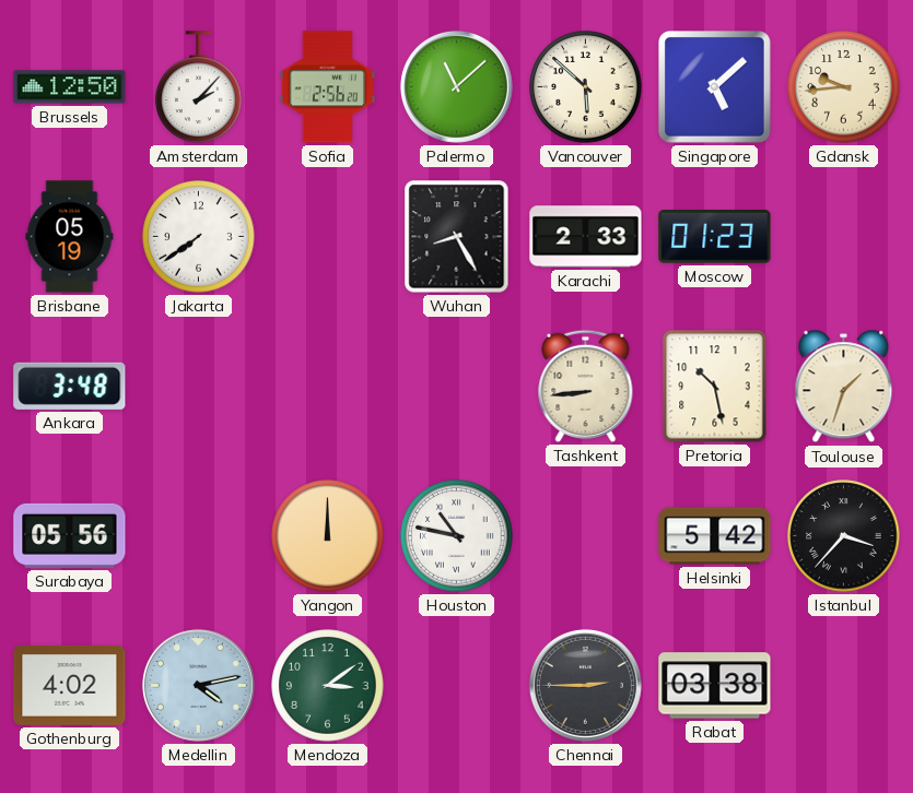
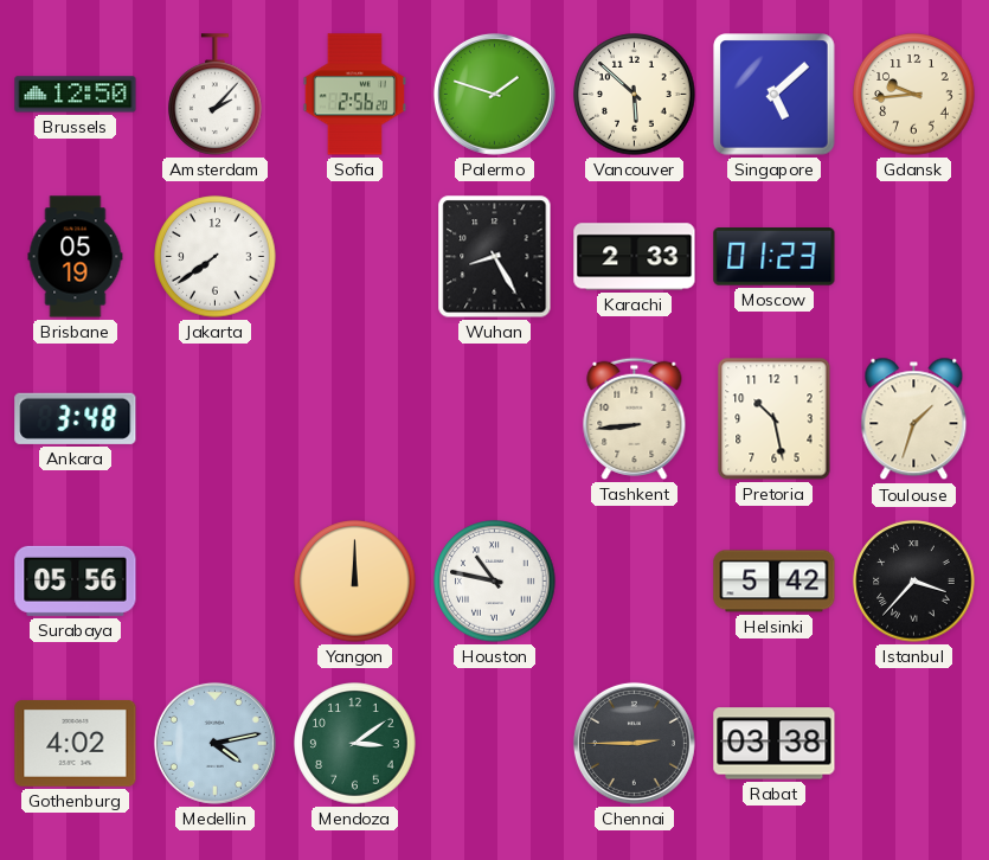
Palermo: 11:08 -> 1:48
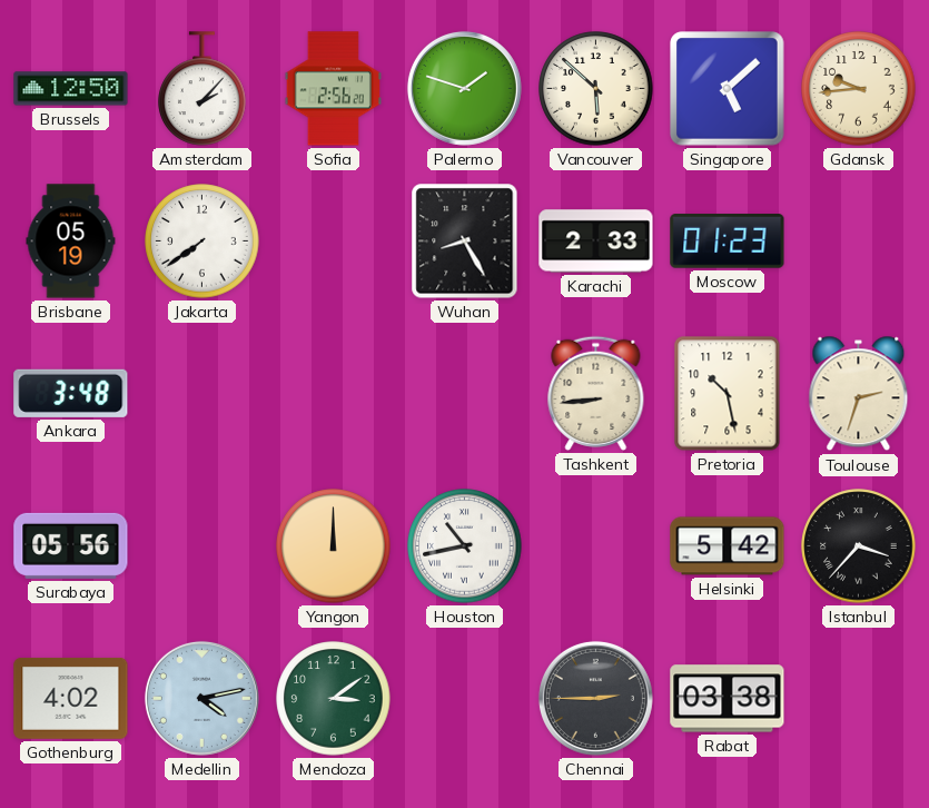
Toulouse: 1:33 -> 2:33
Houston: 10:47 -> 10:43
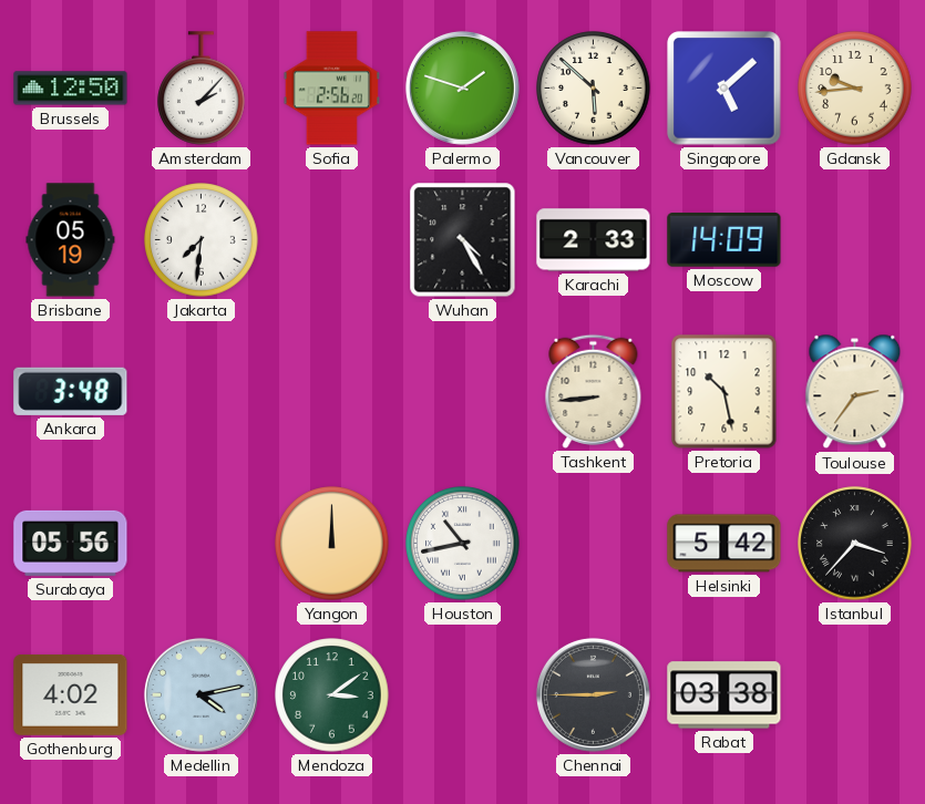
Jakarta: 7:39 -> 7:31
Wuhan: 8:25 -> 4:25
Moscow: 01:23 -> 14:09
Toulouse: 2:33 -> 2:36
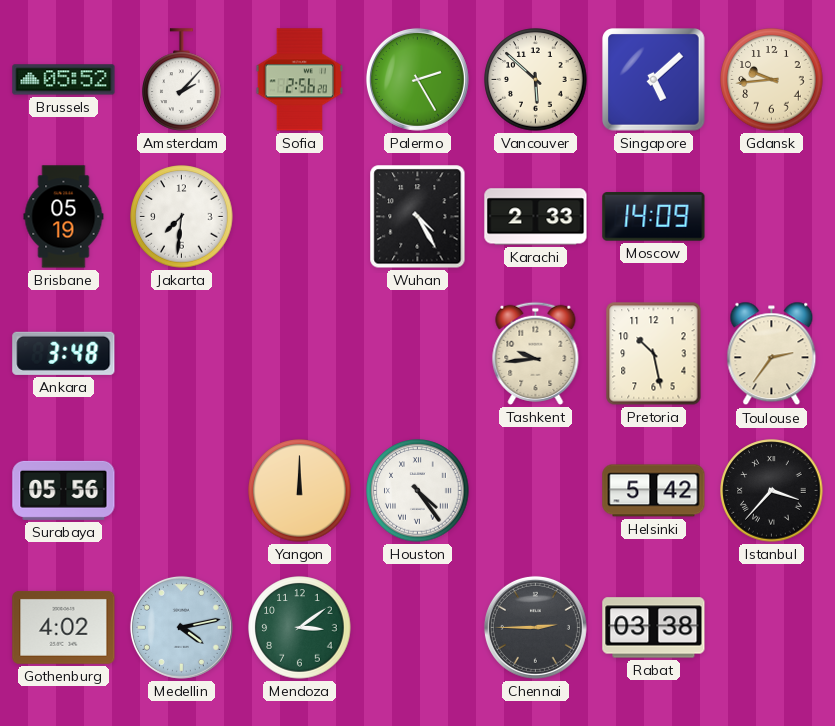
Brussels: 12:50 -> 05:52
Palermo: 1:48 -> 2:25
Tashkent: 8:44 -> 9:44
Houston: 10:43 -> 4:24
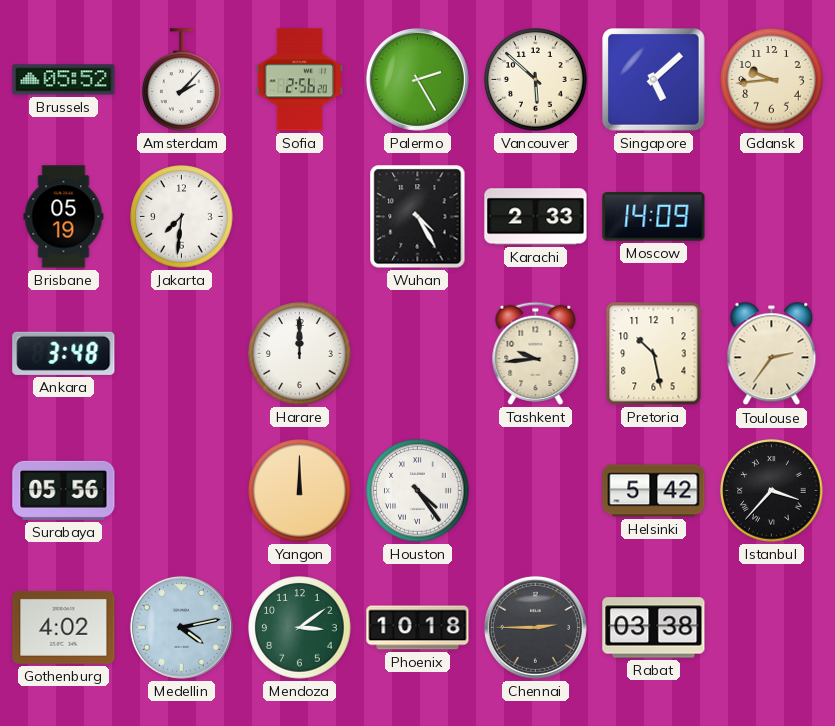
Harare: none -> 12:00
Phoenix: none -> 10:18
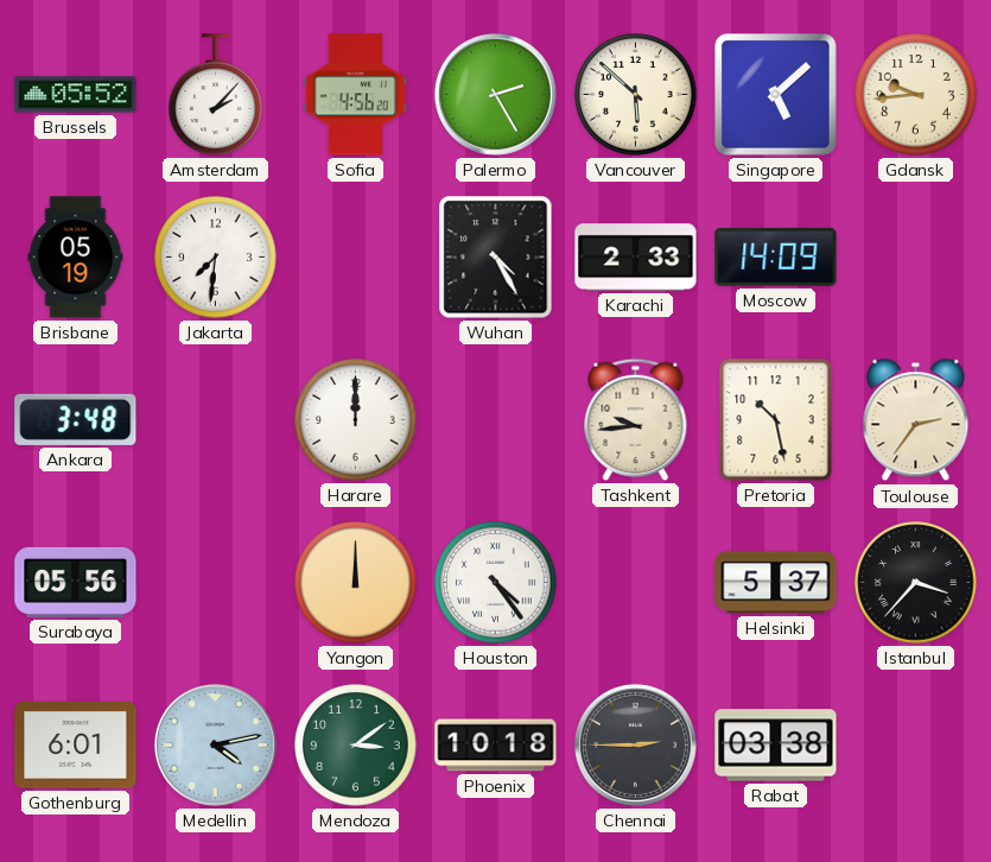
Sofia: 2:56 -> 4:56
Helsinki: 5:42 -> 5:37
Gothenburg: 4:02 -> 6:01
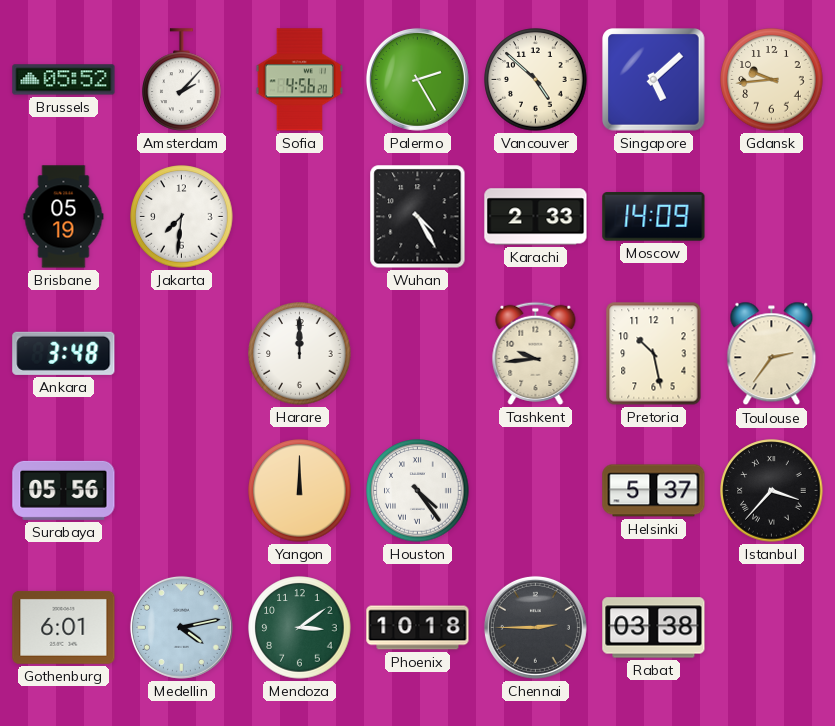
Vancouver: 5:52 -> 4:52
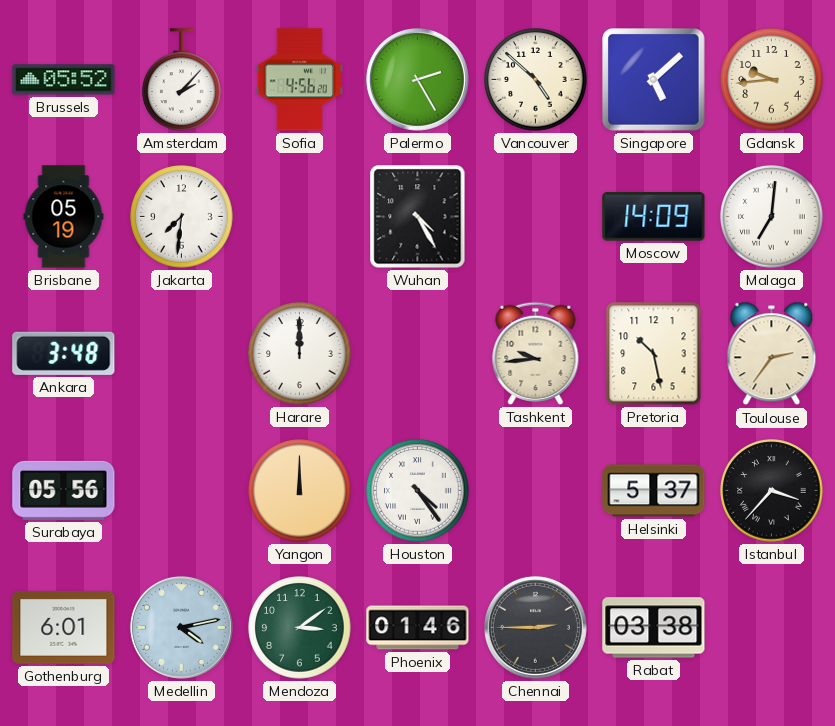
Karachi: 2:33 -> none
Malaga: none -> 7:01
Phoenix: 10:18 -> 01:46
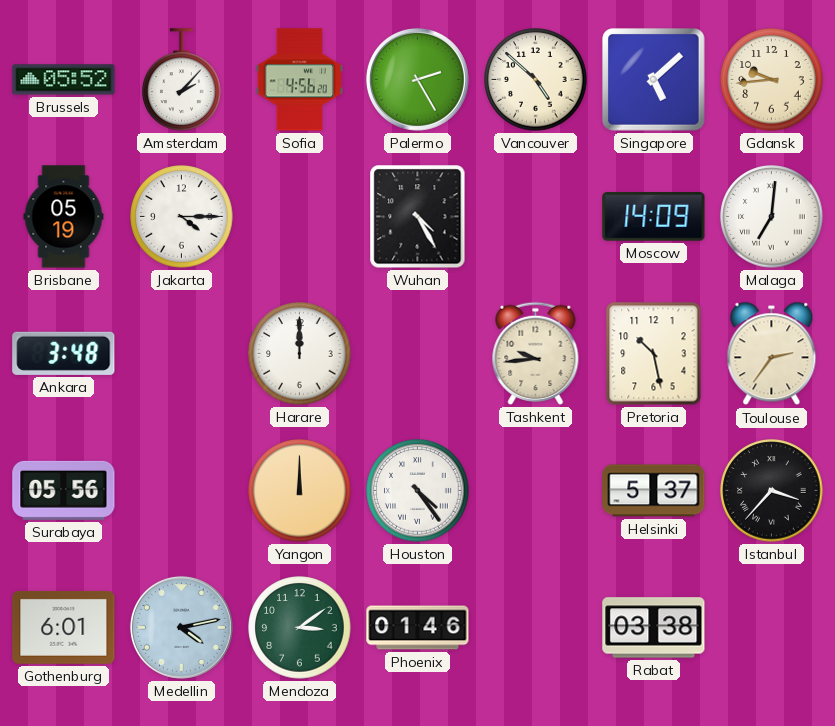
Jakarta: 7:31 -> 4:15
Chennai: 2:45 -> none
